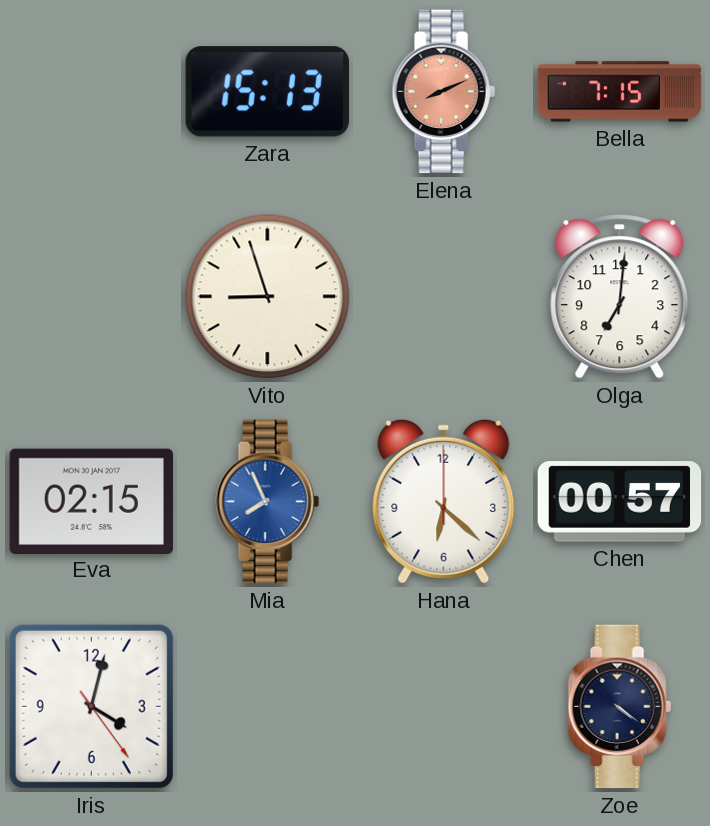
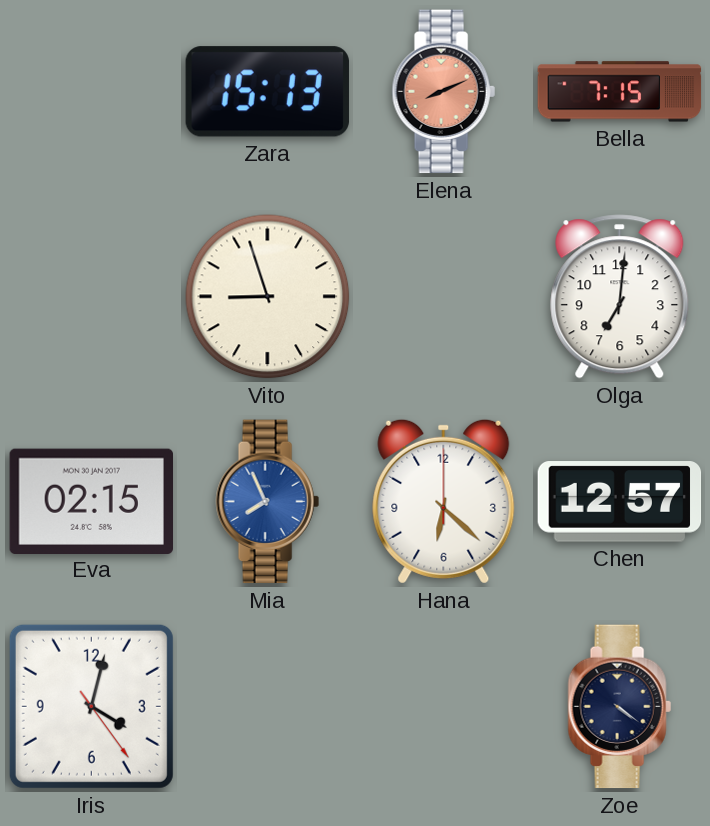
Chen: 00:57 -> 12:57
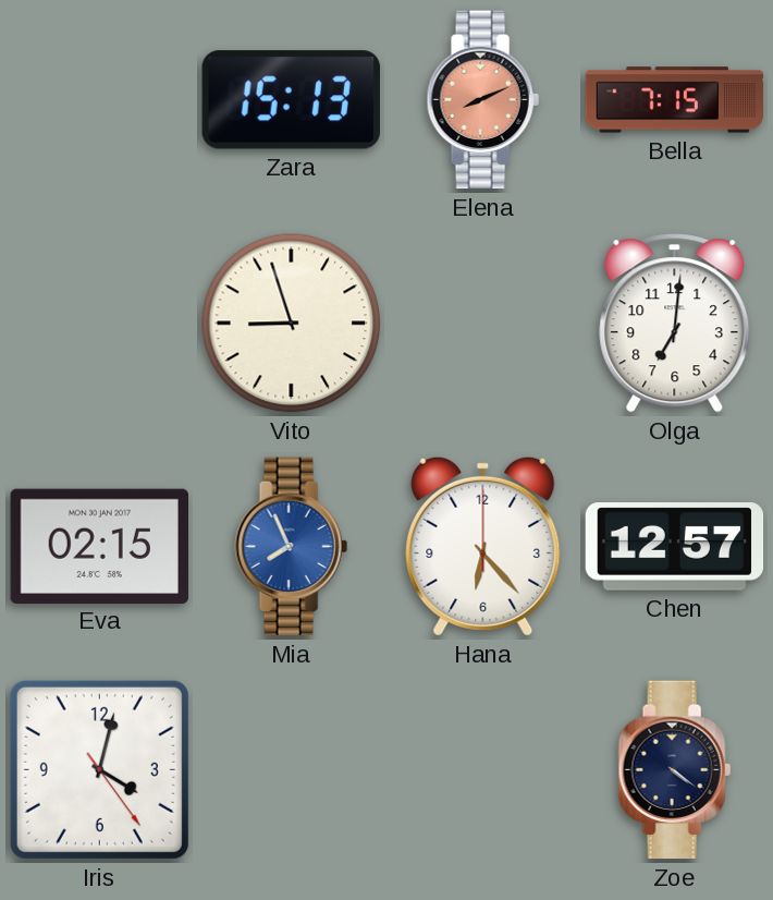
Hana: 6:22 -> 6:23
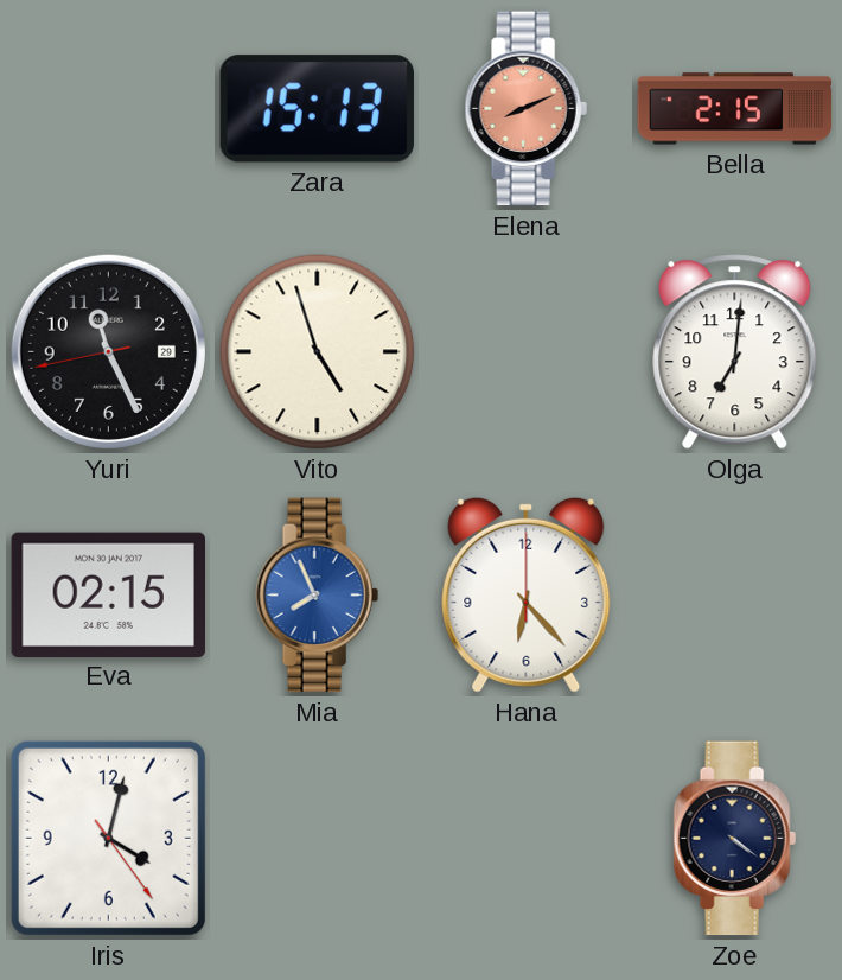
Bella: 7:15 -> 2:15
Yuri: none -> 11:25
Vito: 8:57 -> 4:57
Chen: 12:57 -> none
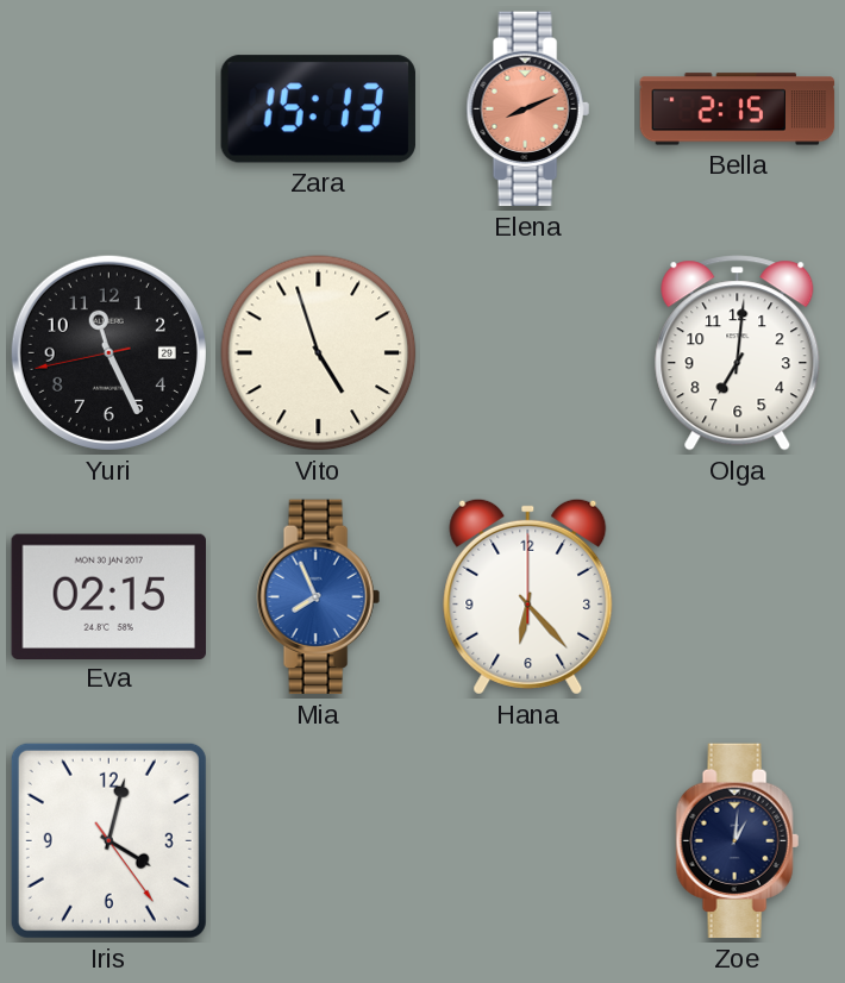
Zoe: 4:21 -> 1:01
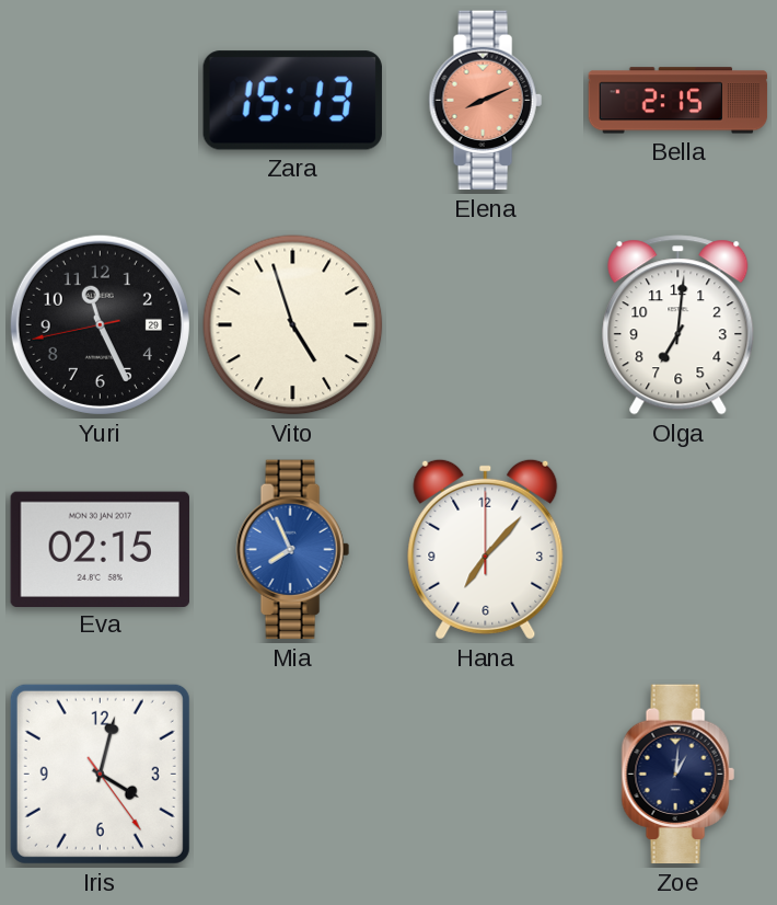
Hana: 6:23 -> 7:07
